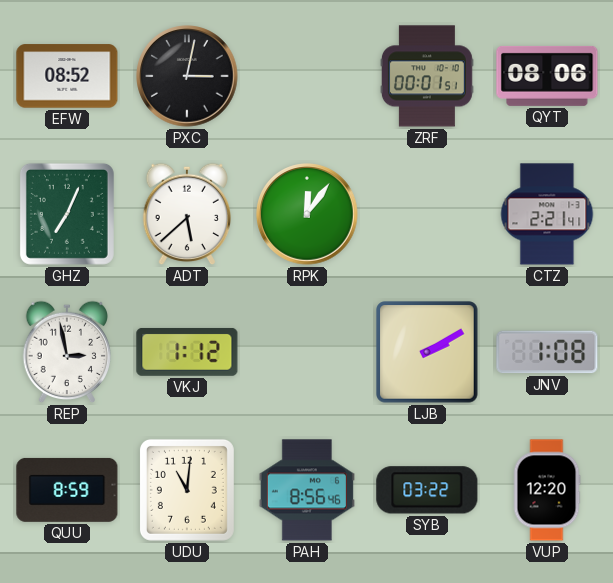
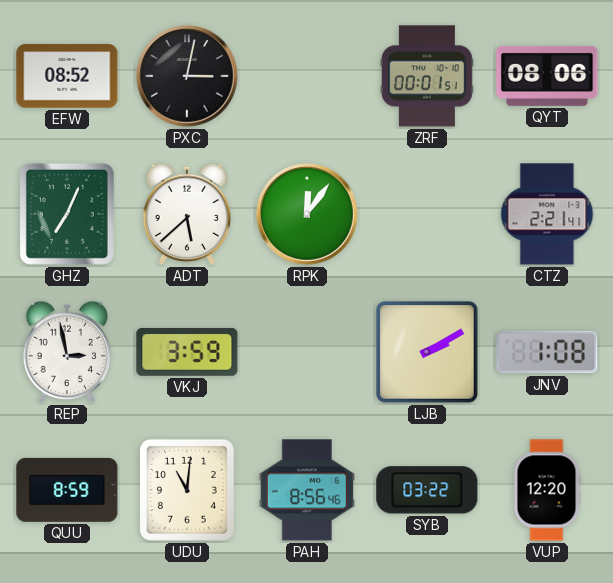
VKJ: 1:12 -> 3:59
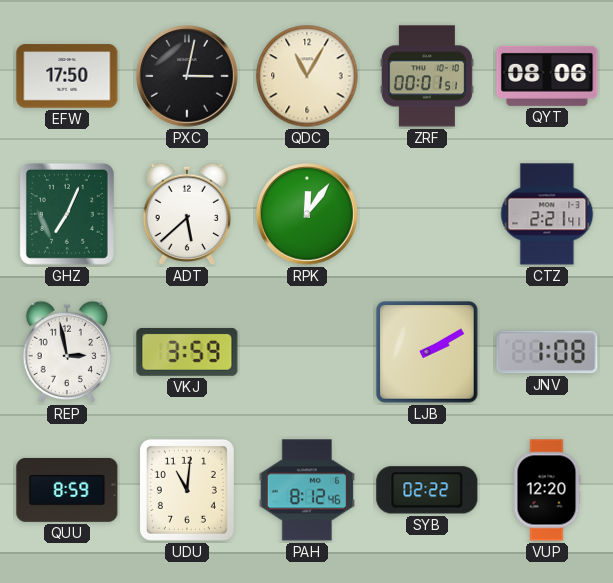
EFW: 08:52 -> 17:50
QDC: none -> 11:05
PAH: 8:56 -> 8:12
SYB: 03:22 -> 02:22
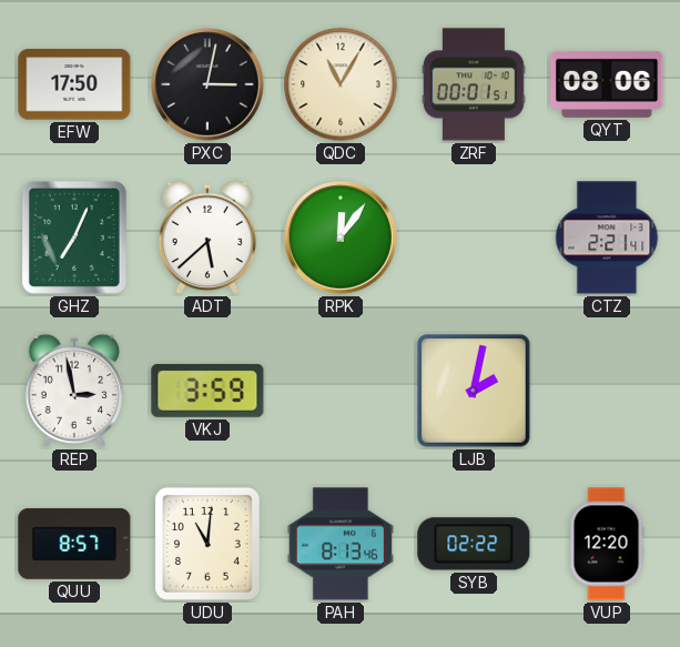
LJB: 2:10 -> 2:02
JNV: 1:08 -> none
QUU: 8:59 -> 8:57
PAH: 8:12 -> 8:13
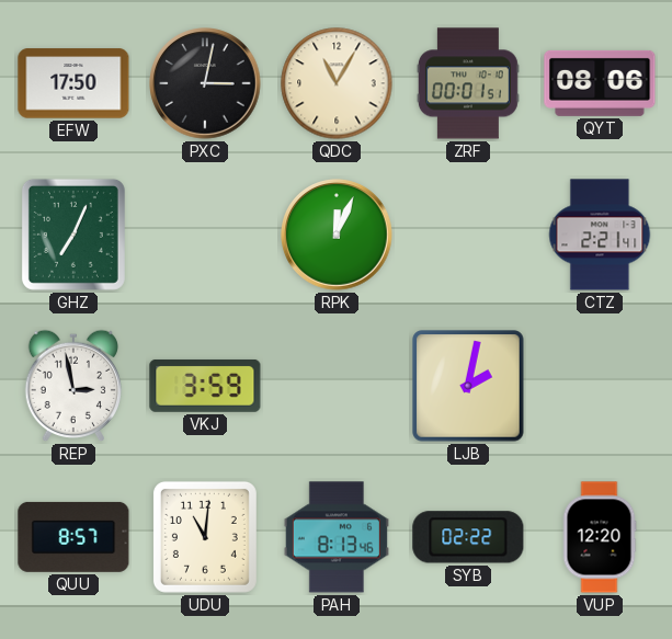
ADT: 5:38 -> none
RPK: 12:06 -> 12:04
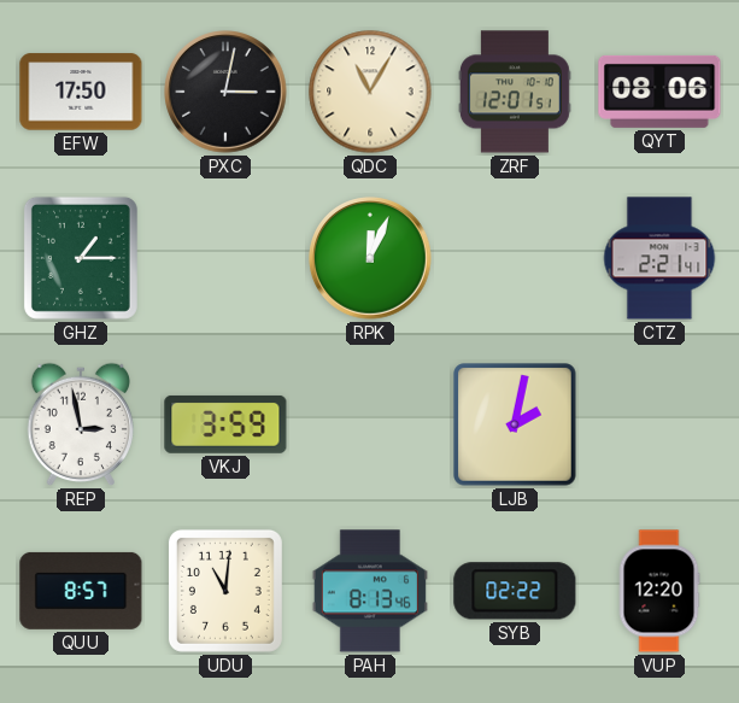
ZRF: 00:01 -> 12:01
GHZ: 7:04 -> 1:15
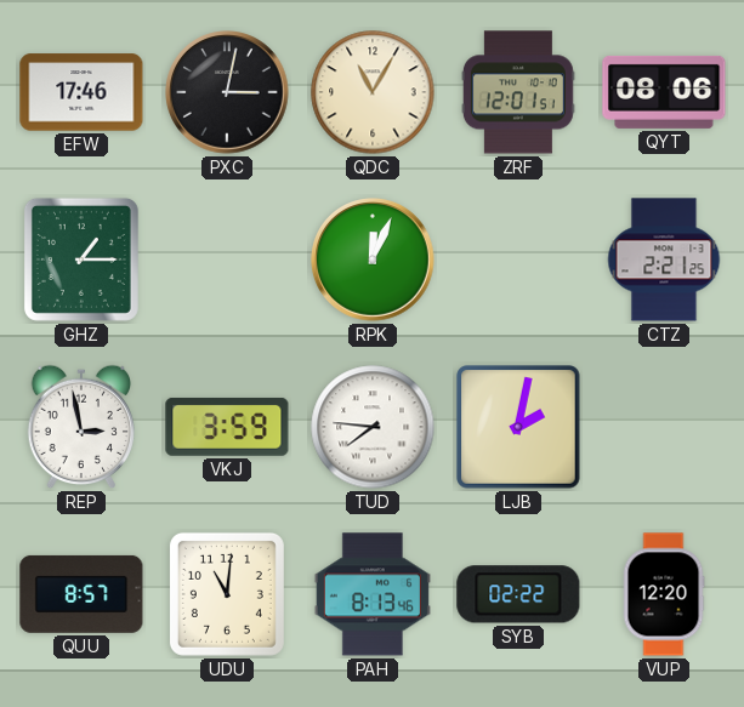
EFW: 17:50 -> 17:46
CTZ: 2:21:41 -> 2:21:25
TUD: none -> 7:46
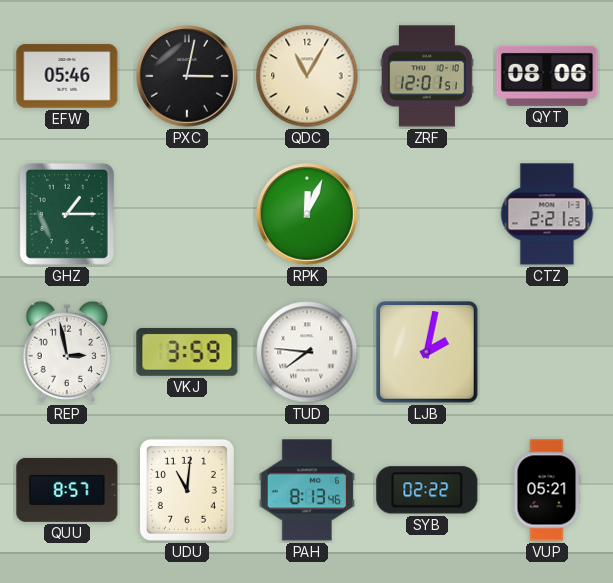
EFW: 17:46 -> 05:46
VUP: 12:20 -> 05:21
